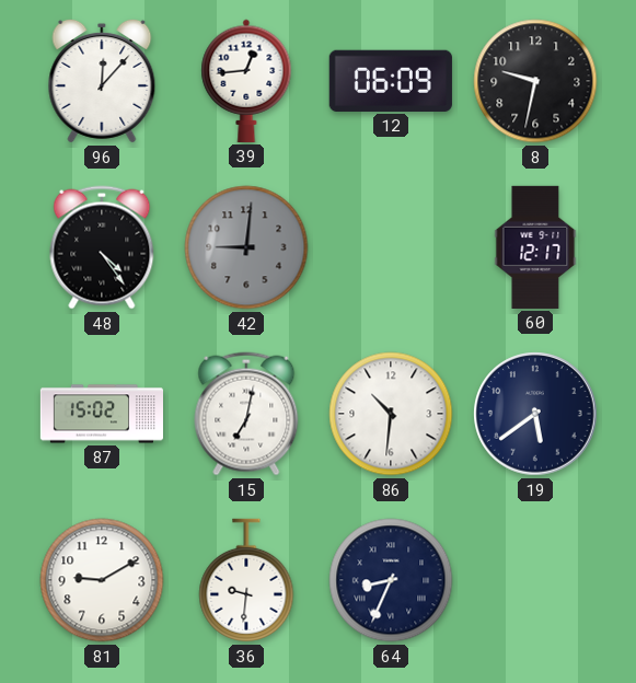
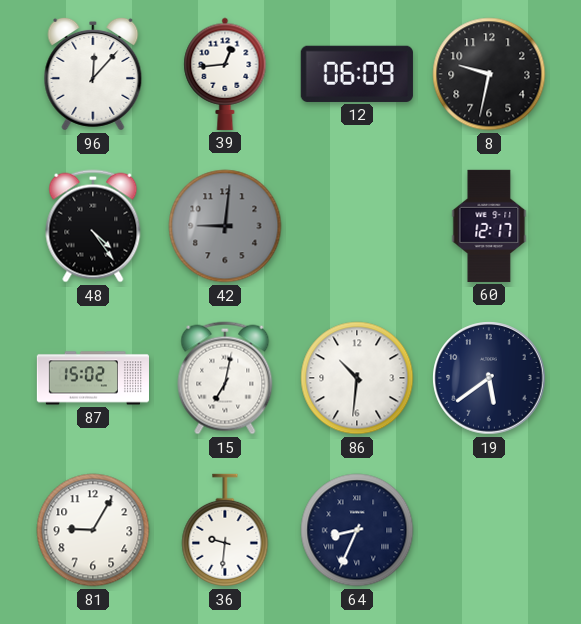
81: 9:10 -> 9:05
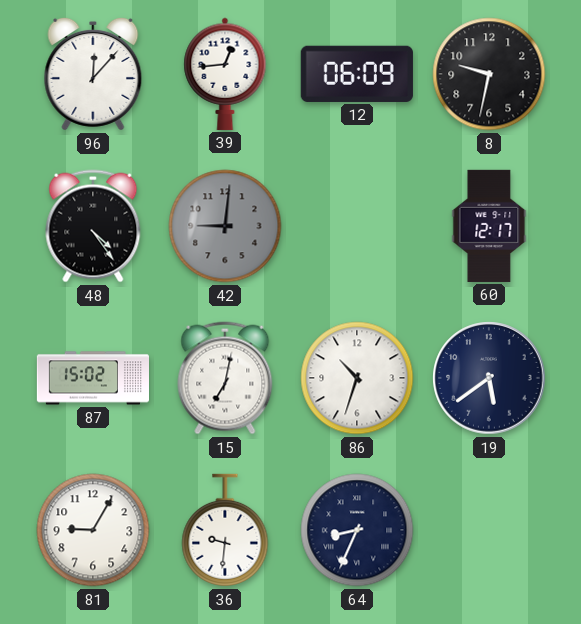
86: 10:31 -> 10:33
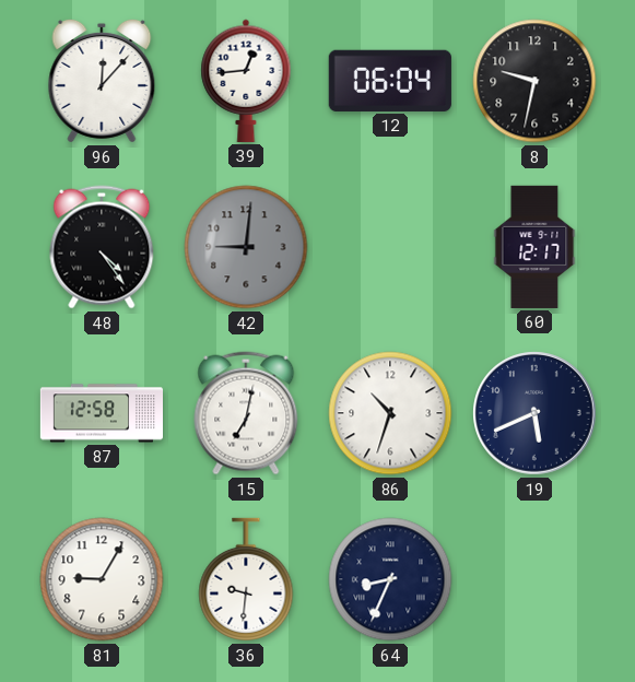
12: 06:09 -> 06:04
87: 15:02 -> 12:58
19: 5:39 -> 5:41
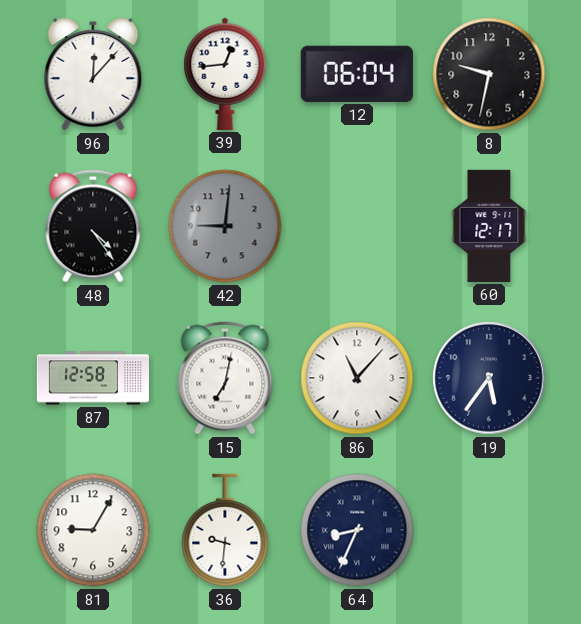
86: 10:33 -> 11:07
19: 5:41 -> 5:36
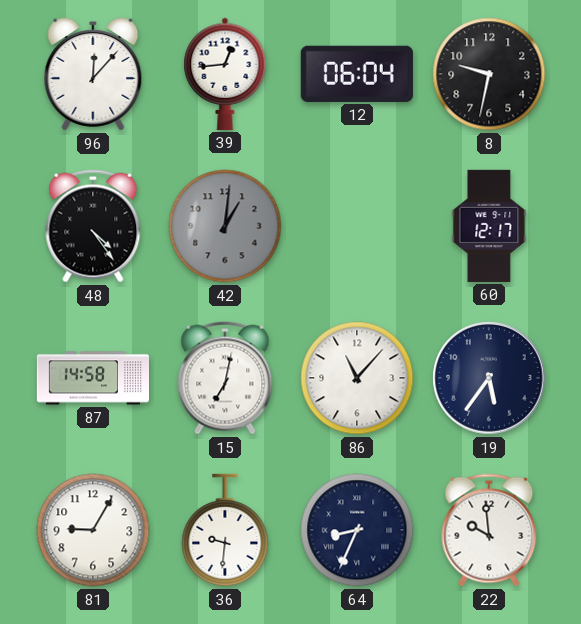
42: 9:01 -> 1:01
87: 12:58 -> 14:58
22: none -> 9:59
